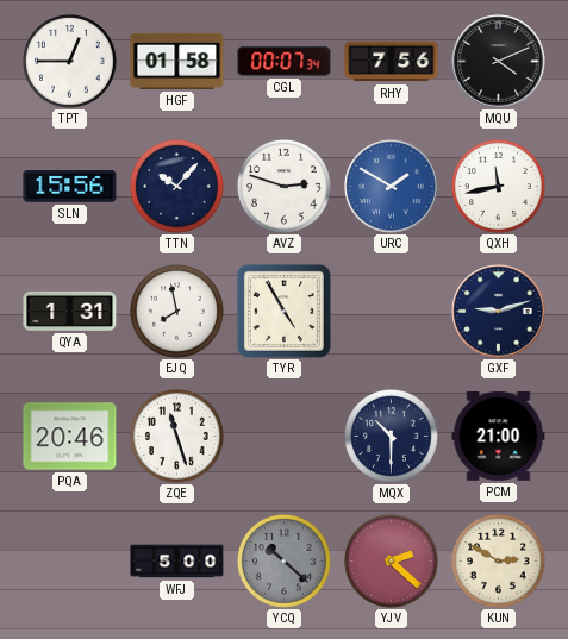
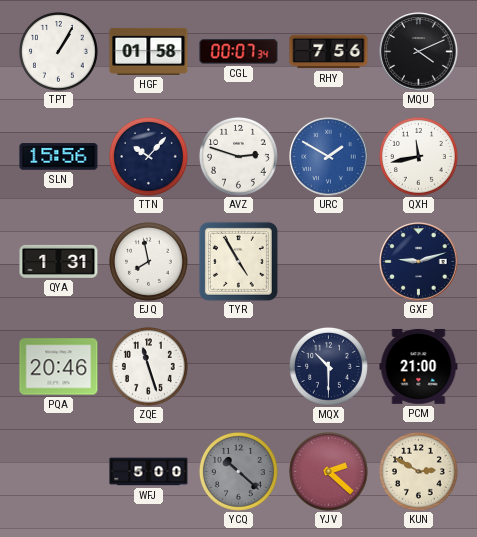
TPT: 12:45 -> 1:05
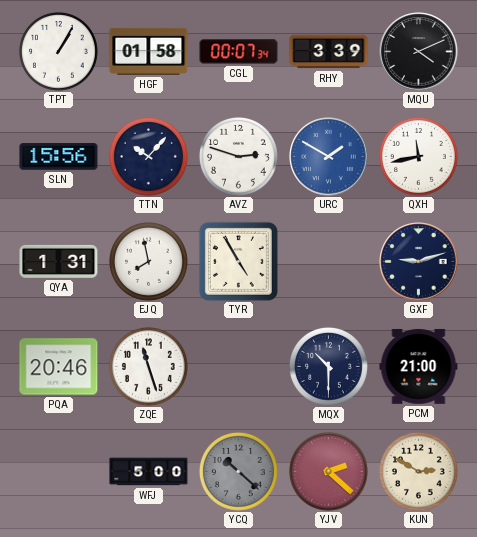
RHY: 7:56 -> 3:39
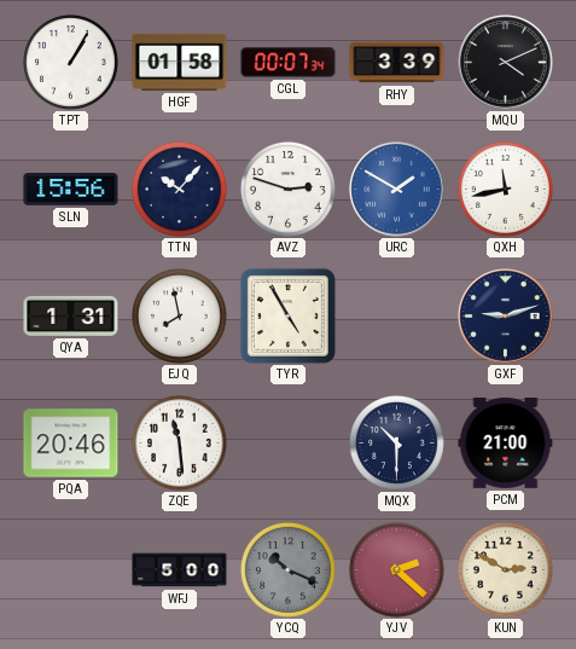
ZQE: 11:27 -> 11:29
YCQ: 10:22 -> 10:19
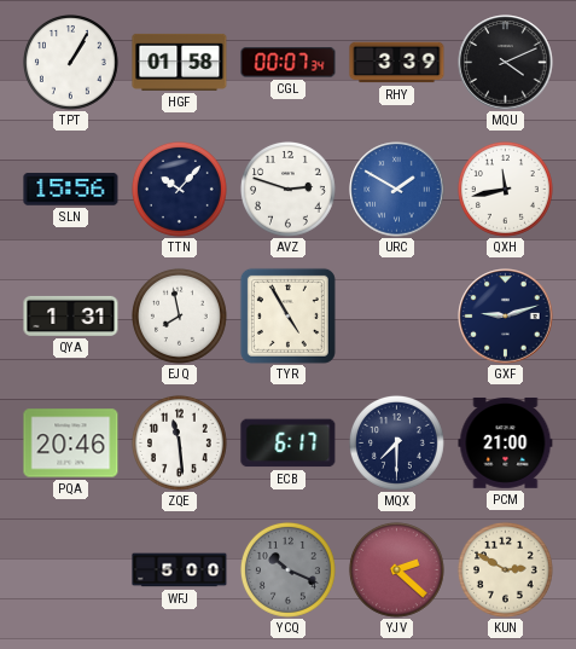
ECB: none -> 6:17
MQX: 10:30 -> 7:30
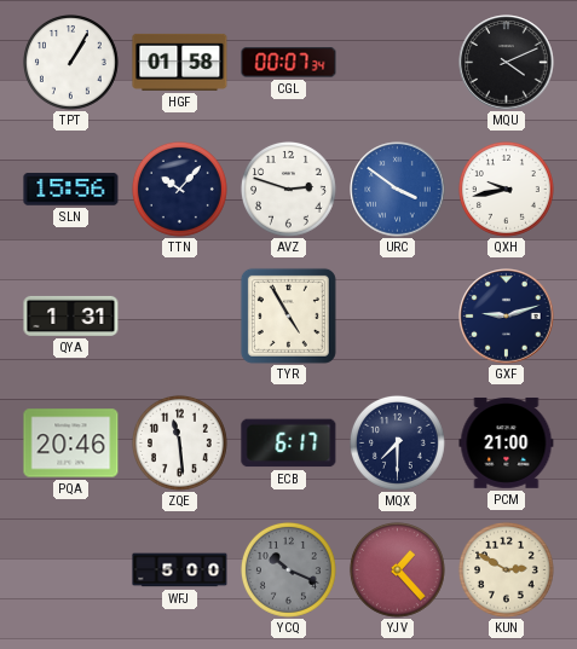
RHY: 3:39 -> none
URC: 1:50 -> 3:51
QXH: 11:43 -> 9:43
EJQ: 7:58 -> none
YJV: 2:22 -> 1:23
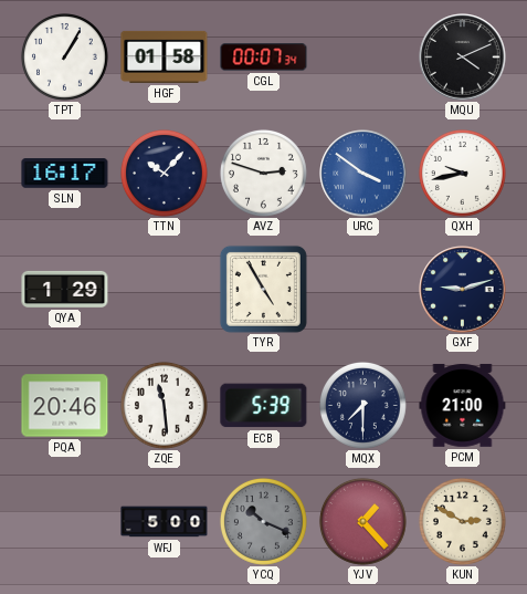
SLN: 15:56 -> 16:17
QYA: 1:31 -> 1:29
ECB: 6:17 -> 5:39
